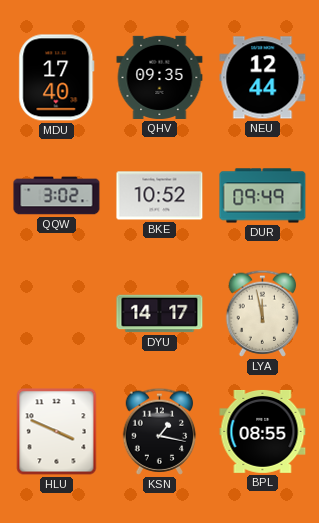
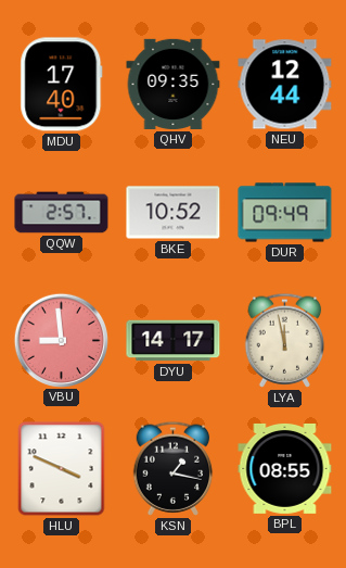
QQW: 3:02 -> 2:57
VBU: none -> 8:59
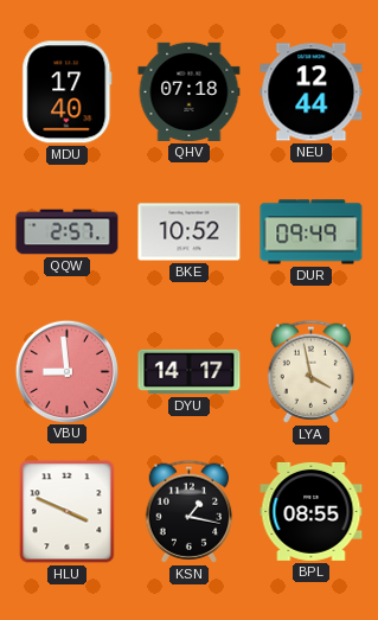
QHV: 09:35 -> 07:18
LYA: 11:58 -> 3:58
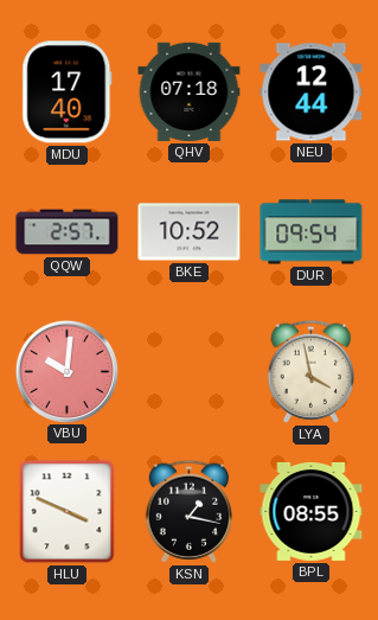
DUR: 09:49 -> 09:54
VBU: 8:59 -> 10:01
DYU: 14:17 -> none
